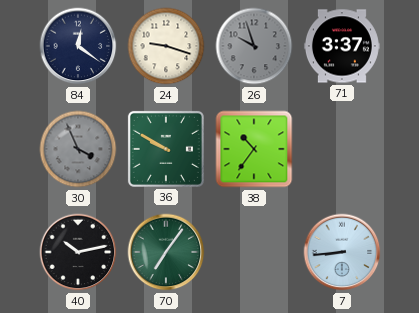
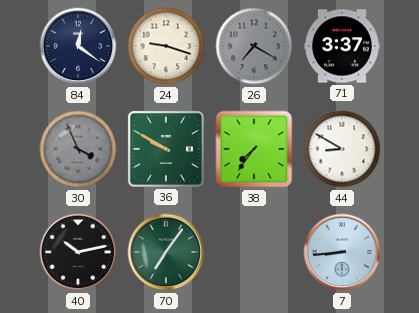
26: 9:57 -> 7:20
38: 10:36 -> 7:36
44: none -> 8:50
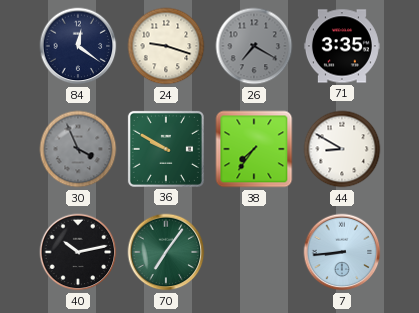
71: 3:37 -> 3:35
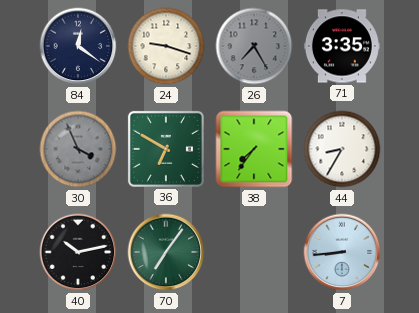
26: 7:20 -> 7:25
36: 9:50 -> 6:50
44: 8:50 -> 8:35
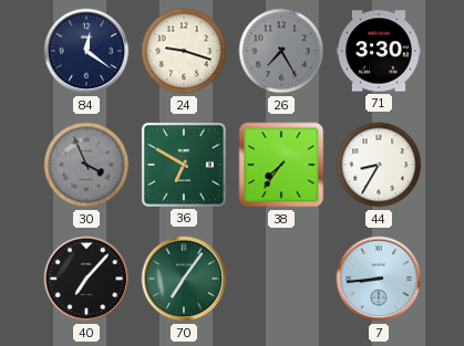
71: 3:35 -> 3:30
40: 10:13 -> 7:07
